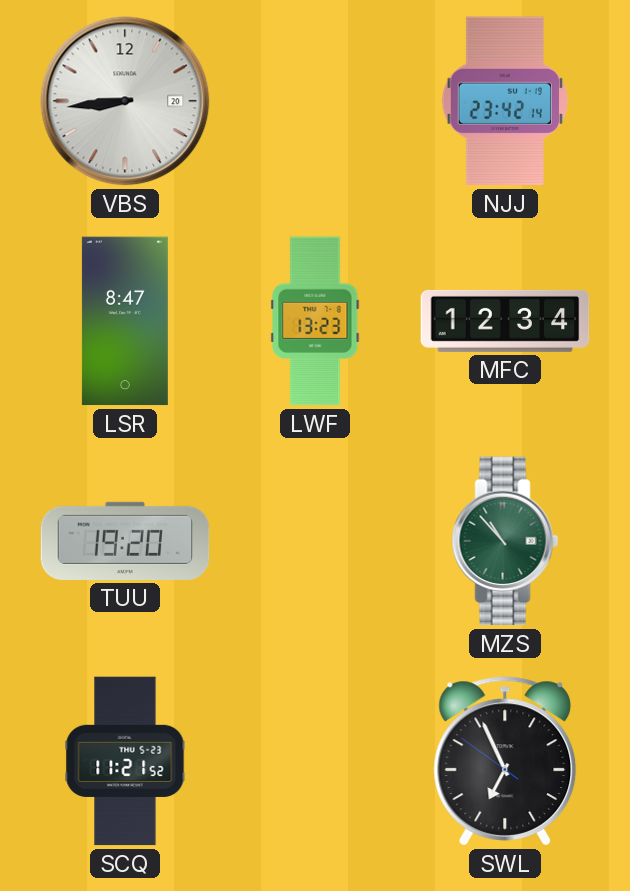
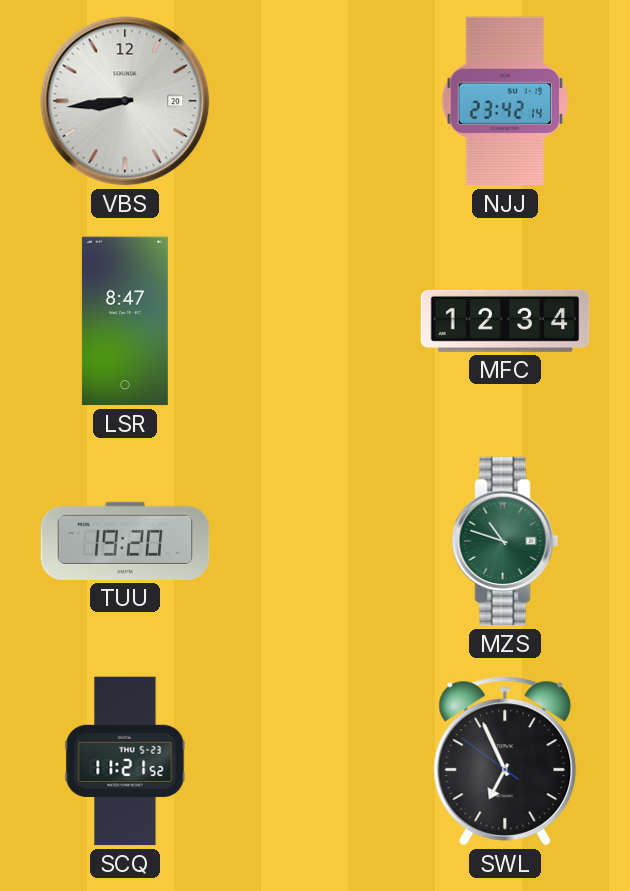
LWF: 13:23 -> none
MZS: 10:53 -> 10:48
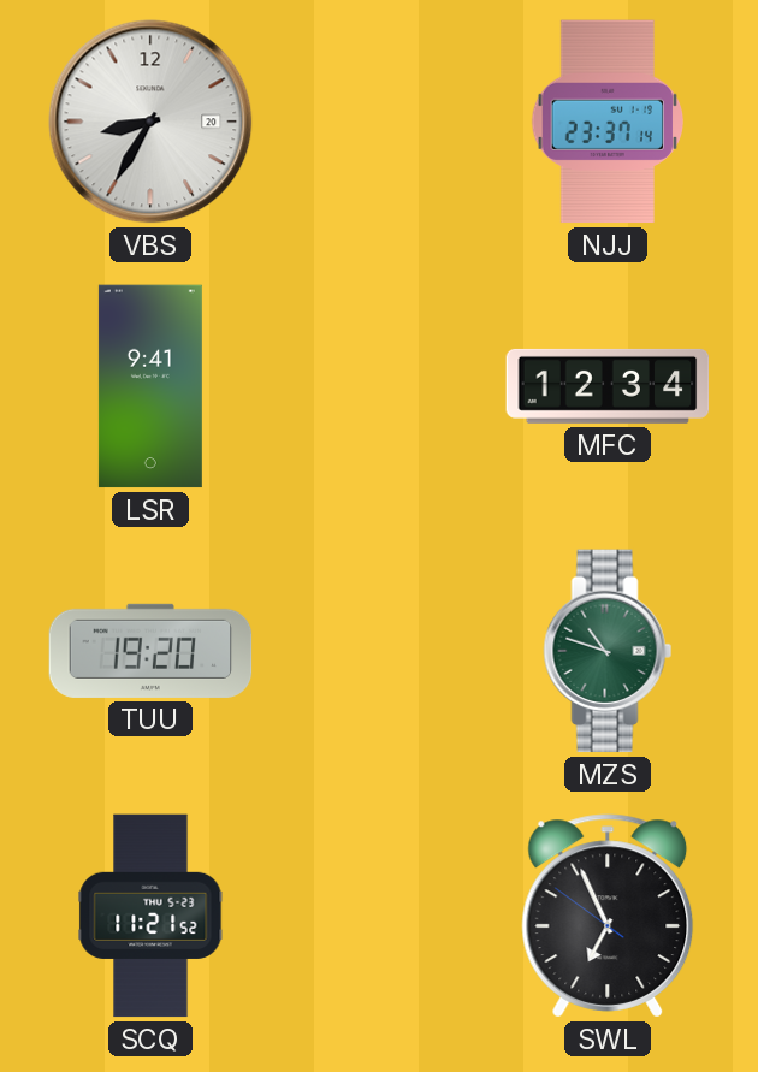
VBS: 8:44 -> 8:35
NJJ: 23:42 -> 23:37
LSR: 8:47 -> 9:41
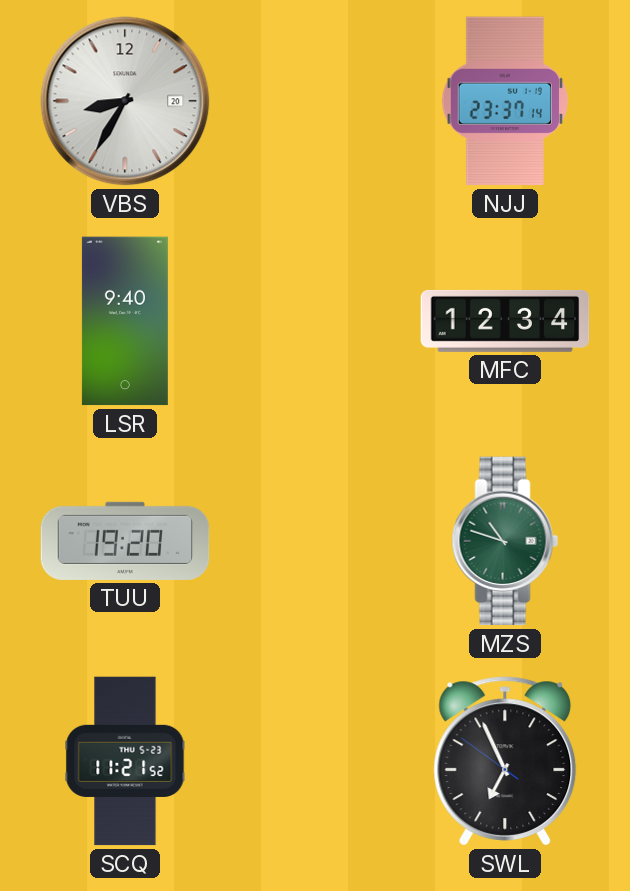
LSR: 9:41 -> 9:40
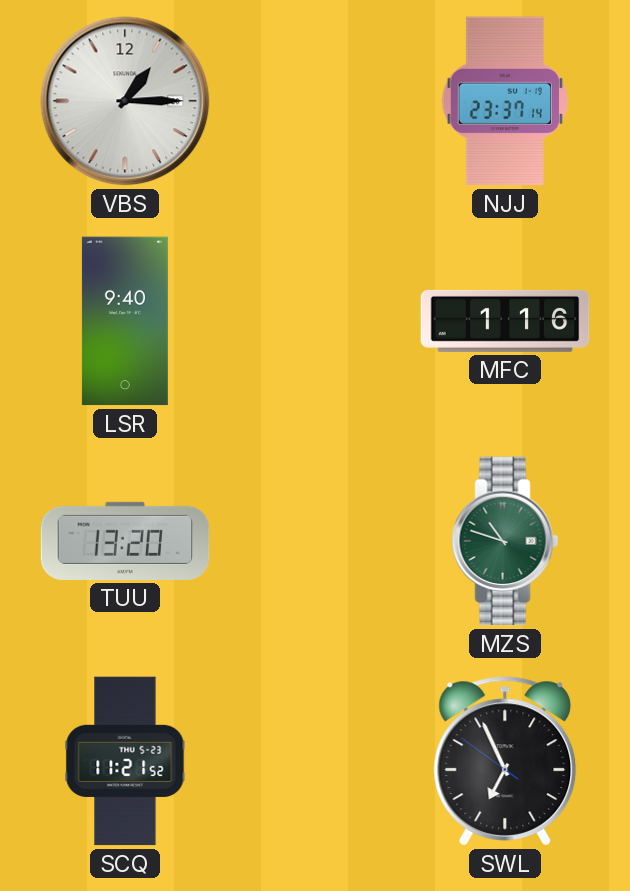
VBS: 8:35 -> 1:15
MFC: 12:34 -> 1:16
TUU: 19:20 -> 13:20
